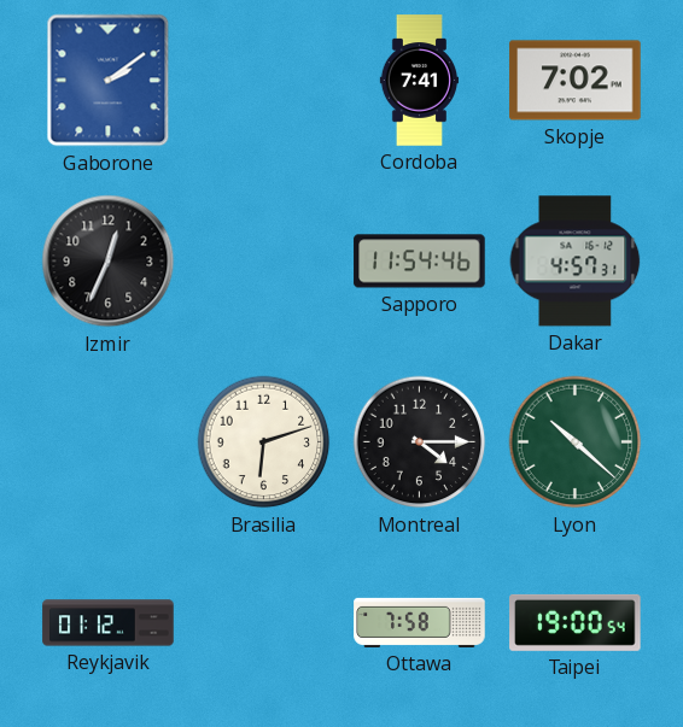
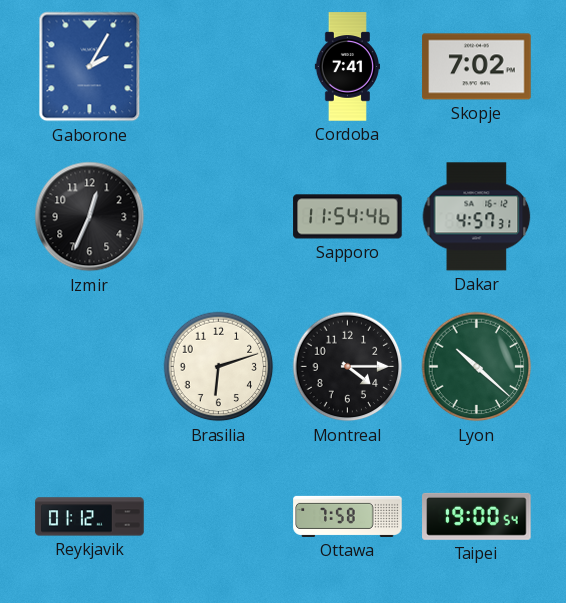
Gaborone: 2:09 -> 2:05
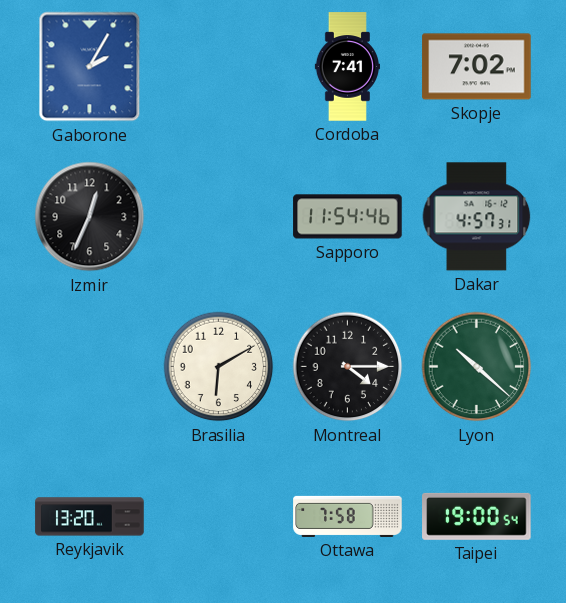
Brasilia: 6:12 -> 6:10
Reykjavik: 01:12 -> 13:20
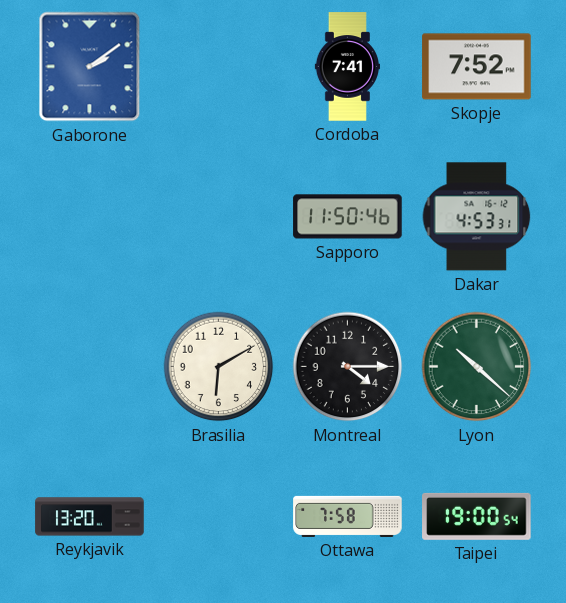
Gaborone: 2:05 -> 2:09
Skopje: 7:02 -> 7:52
Izmir: 12:34 -> none
Sapporo: 11:54 -> 11:50
Dakar: 4:57 -> 4:53
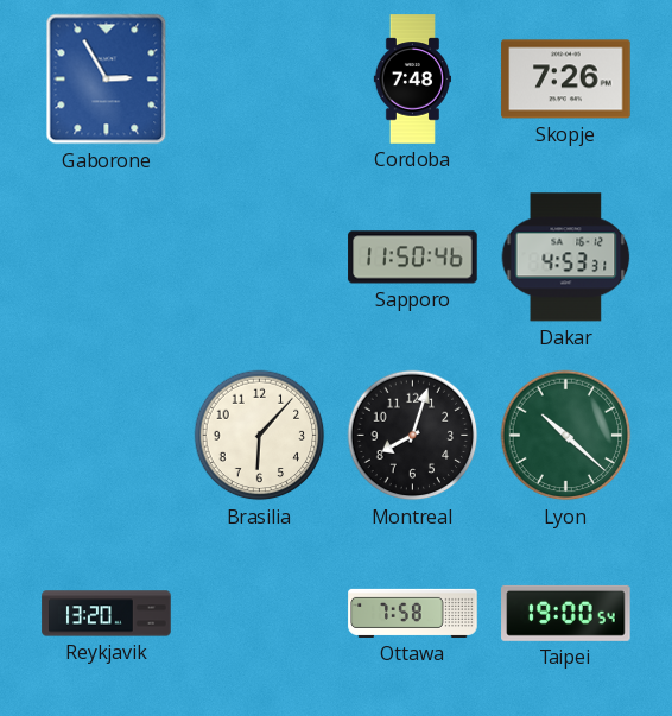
Gaborone: 2:09 -> 2:55
Cordoba: 7:41 -> 7:48
Skopje: 7:52 -> 7:26
Brasilia: 6:10 -> 6:07
Montreal: 4:15 -> 8:03
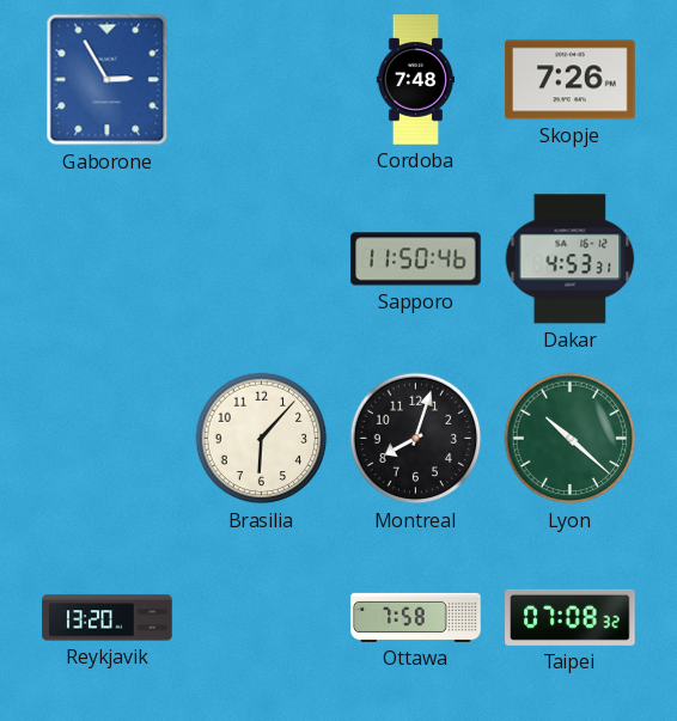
Taipei: 19:00 -> 07:08
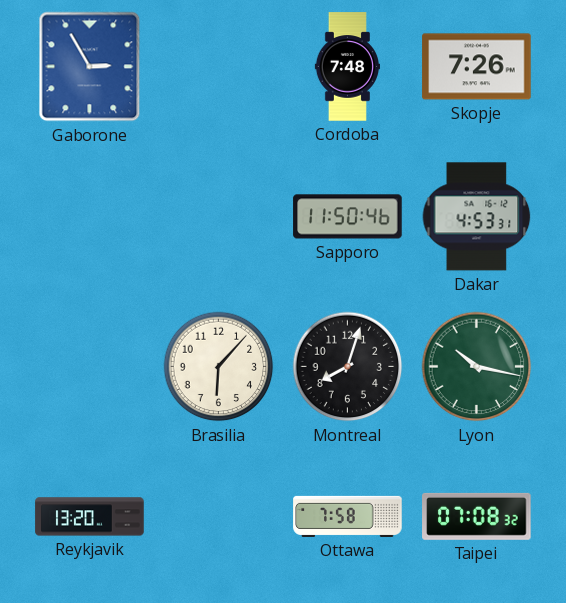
Lyon: 10:22 -> 10:17
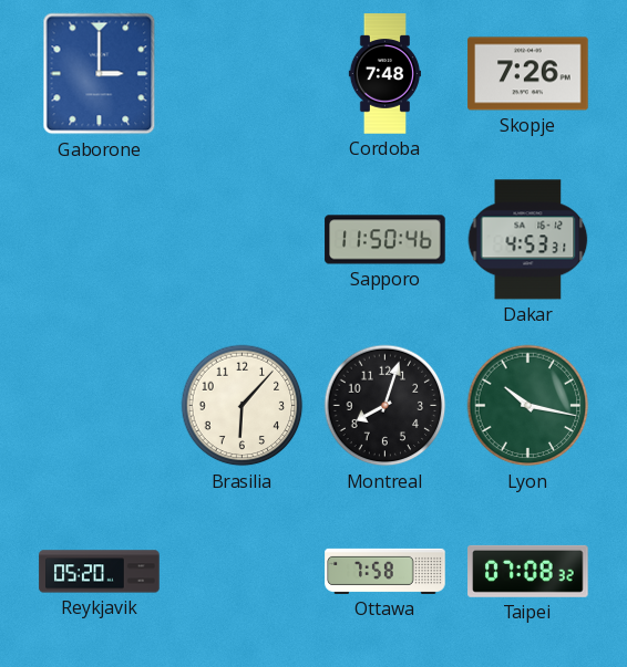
Gaborone: 2:55 -> 3:00
Reykjavik: 13:20 -> 05:20
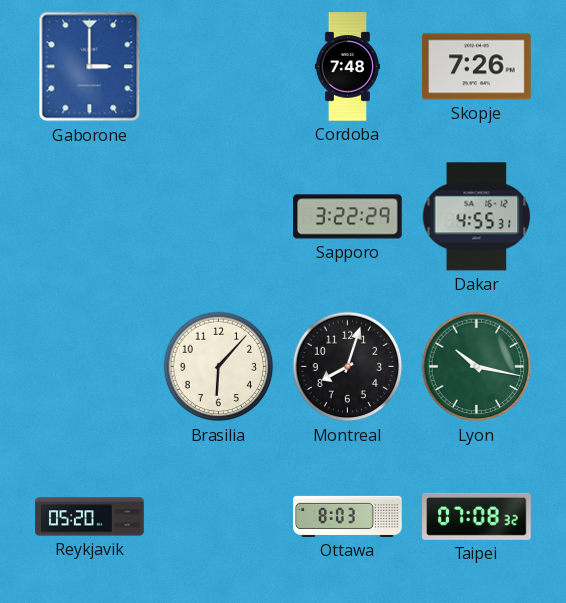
Sapporo: 11:50 -> 3:22
Dakar: 4:53 -> 4:55
Ottawa: 7:58 -> 8:03
